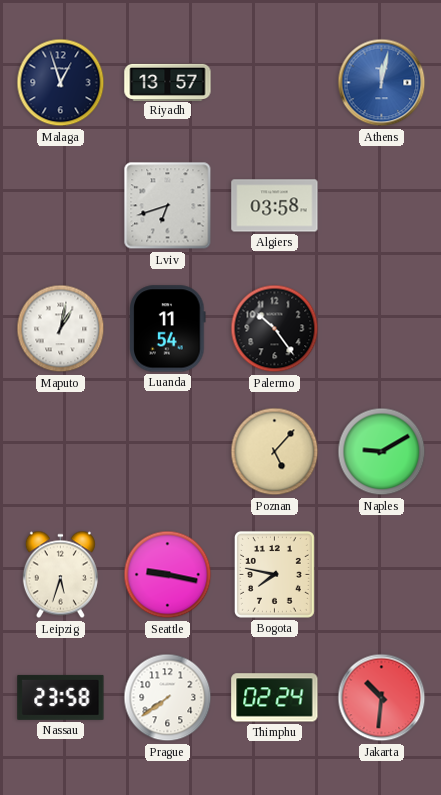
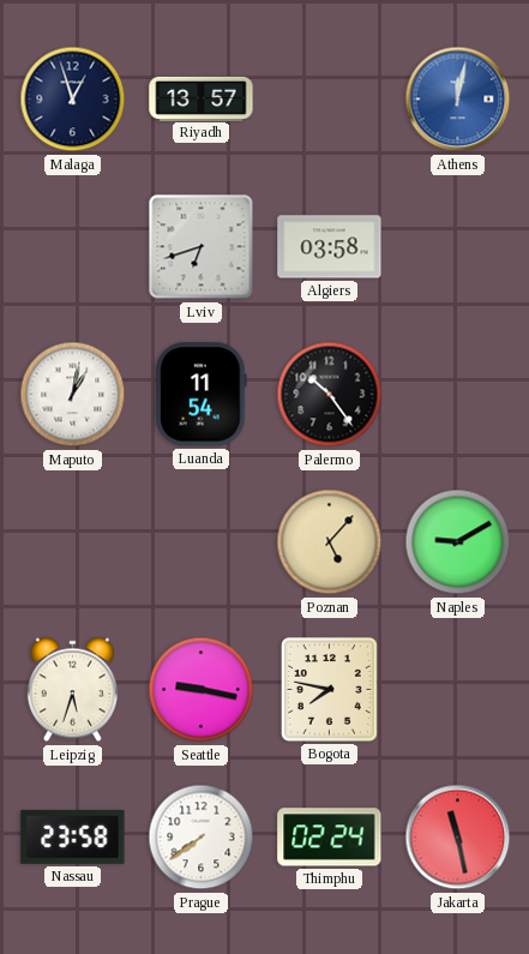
Jakarta: 10:31 -> 11:28
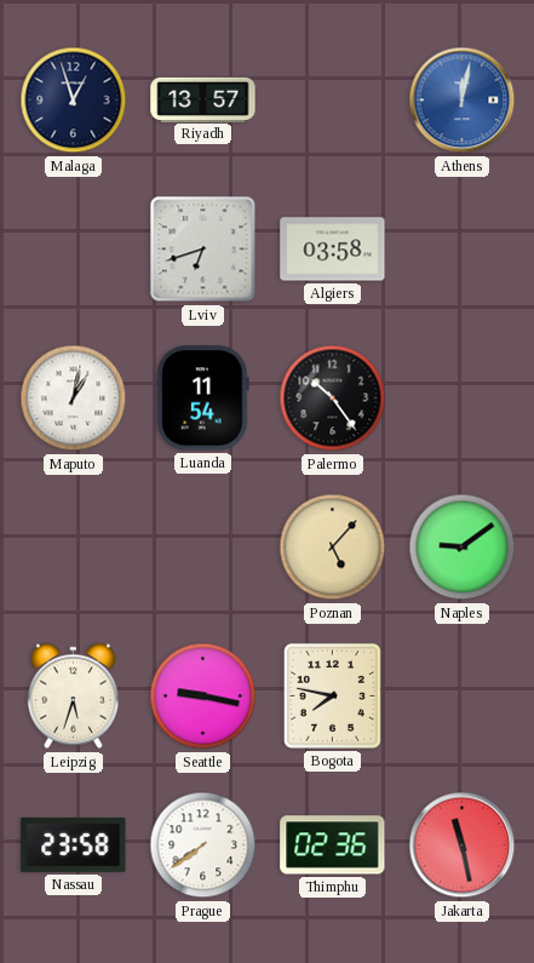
Naples: 9:10 -> 9:09
Thimphu: 02:24 -> 02:36
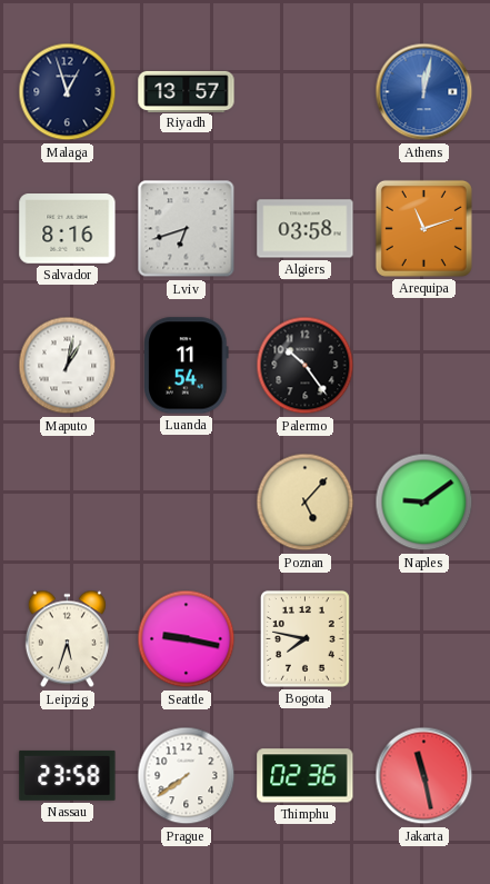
Salvador: none -> 8:16
Arequipa: none -> 11:12
